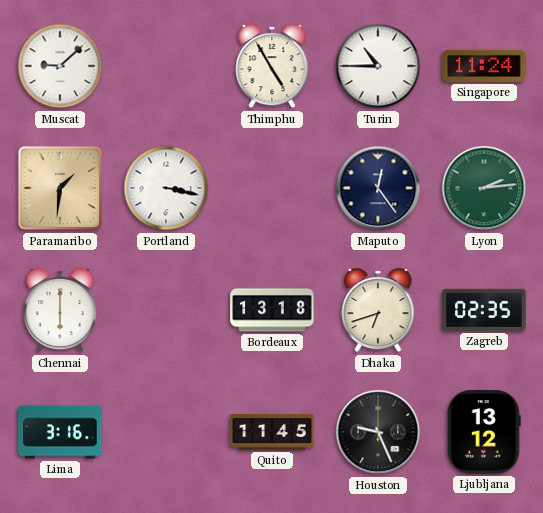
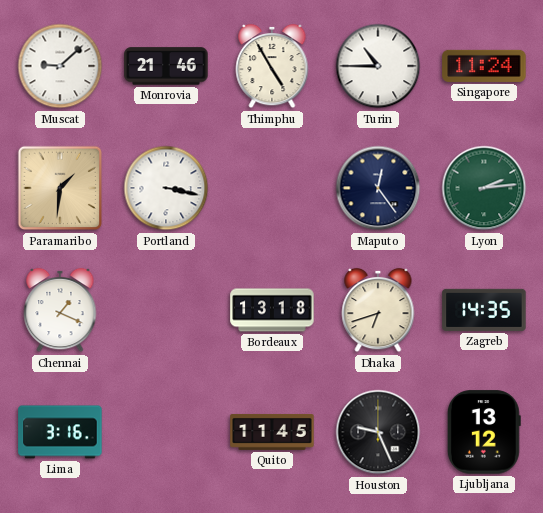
Monrovia: none -> 21:46
Chennai: 6:00 -> 1:19
Zagreb: 02:35 -> 14:35
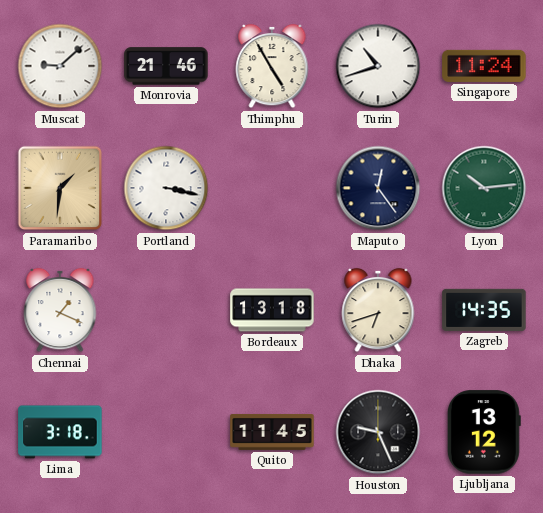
Turin: 10:45 -> 10:42
Lyon: 2:14 -> 10:14
Lima: 3:16 -> 3:18
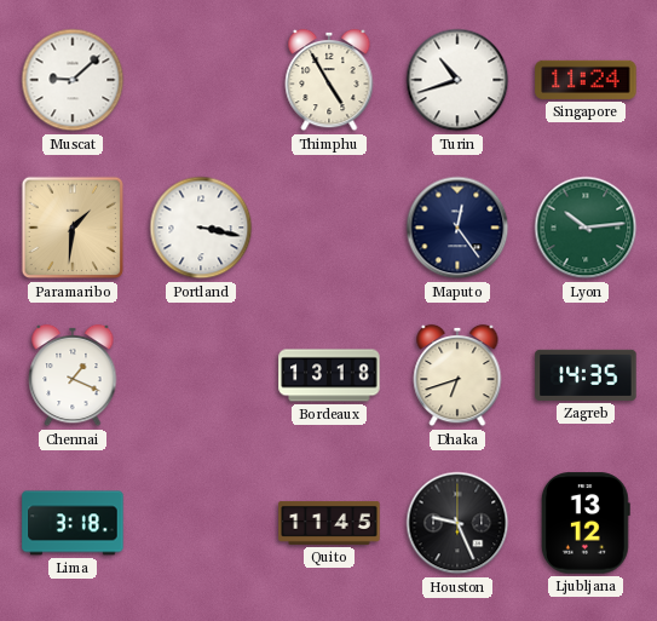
Monrovia: 21:46 -> none
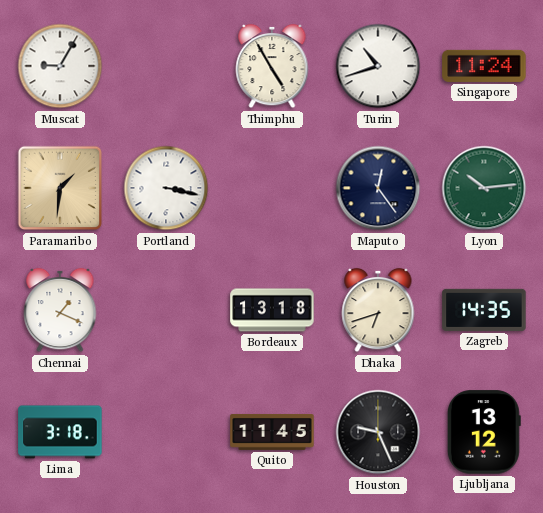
Muscat: 9:08 -> 9:05
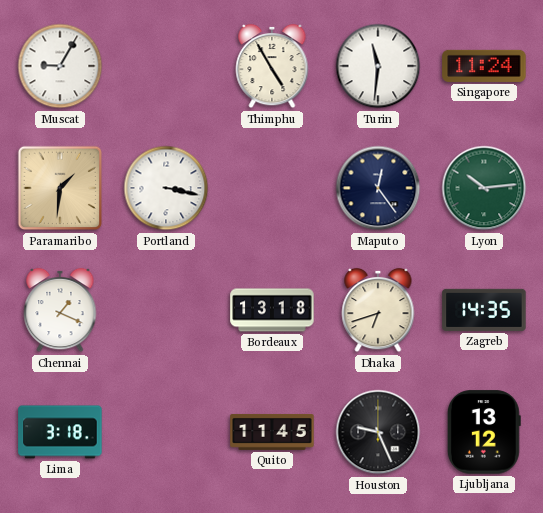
Turin: 10:42 -> 11:31
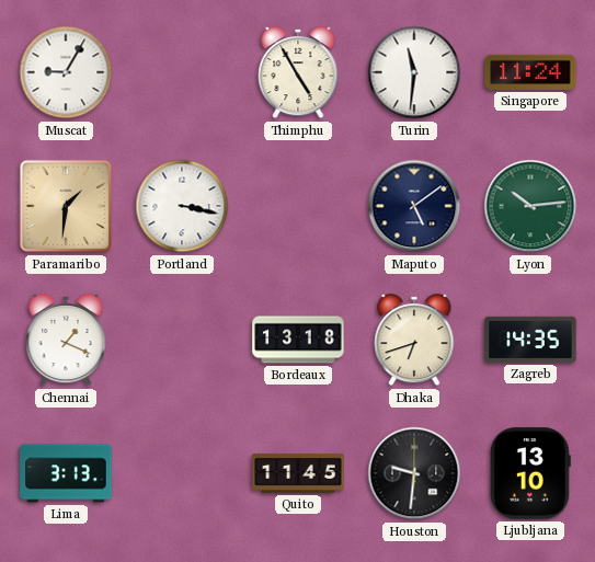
Maputo: 12:24 -> 5:09
Lima: 3:18 -> 3:13
Houston: 9:26 -> 9:31
Ljubljana: 13:12 -> 13:10
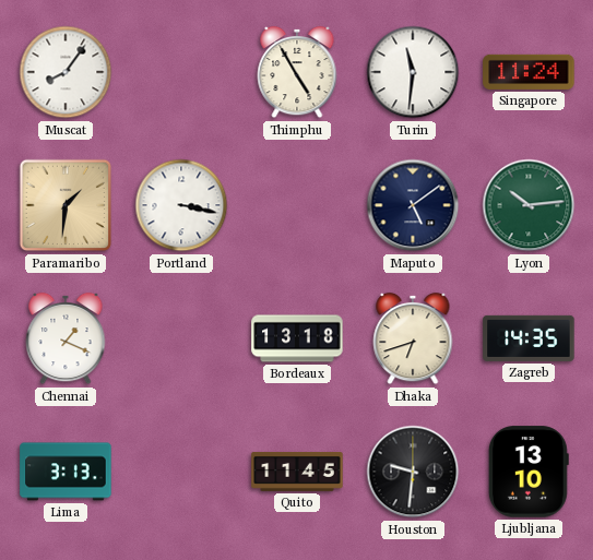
Muscat: 9:05 -> 8:06
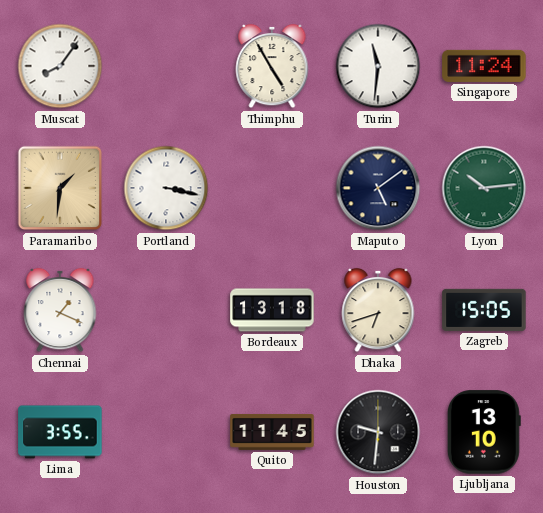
Zagreb: 14:35 -> 15:05
Lima: 3:13 -> 3:55
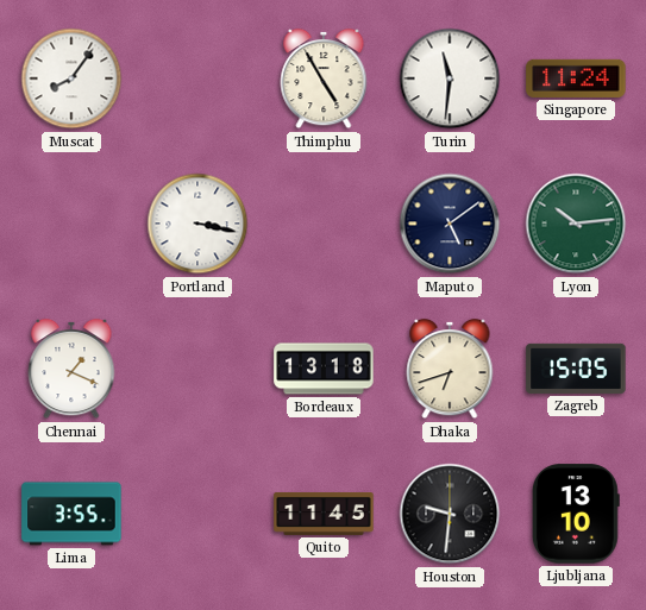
Paramaribo: 1:31 -> none
